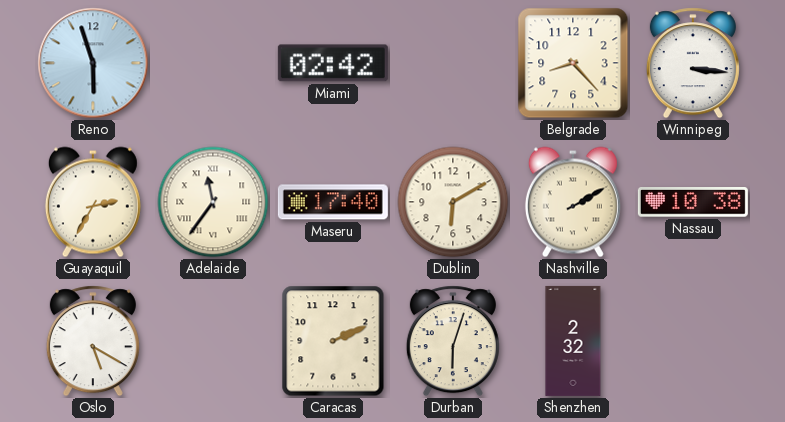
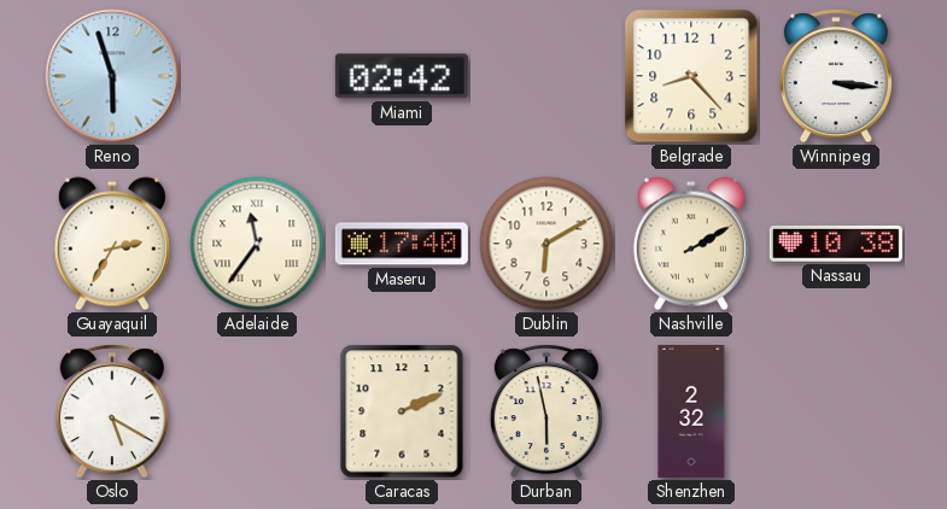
Durban: 6:03 -> 5:58
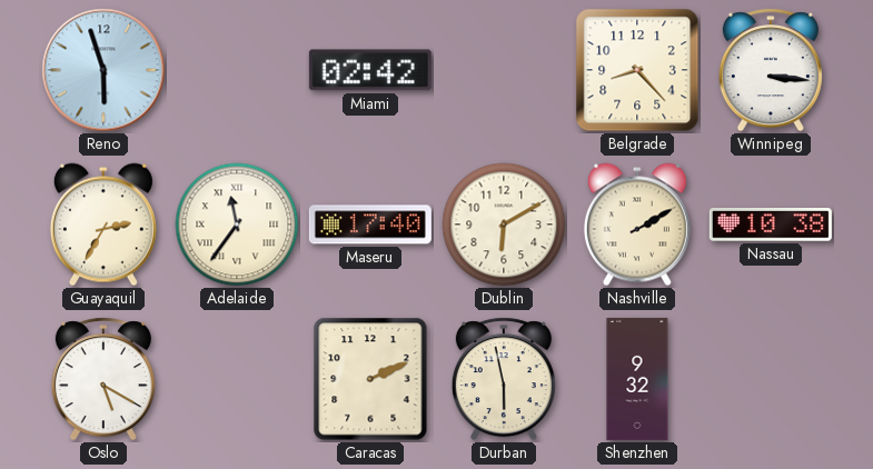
Shenzhen: 2:32 -> 9:32
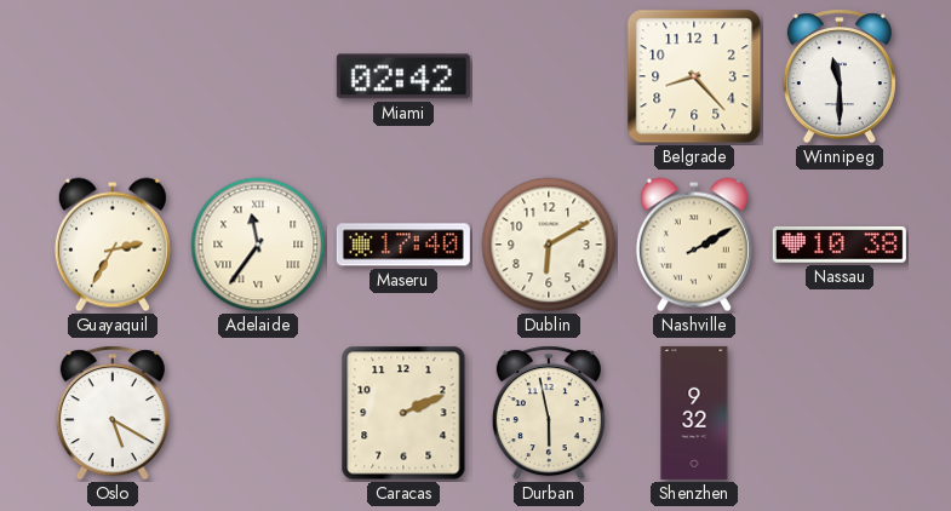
Reno: 5:57 -> none
Winnipeg: 3:16 -> 11:30
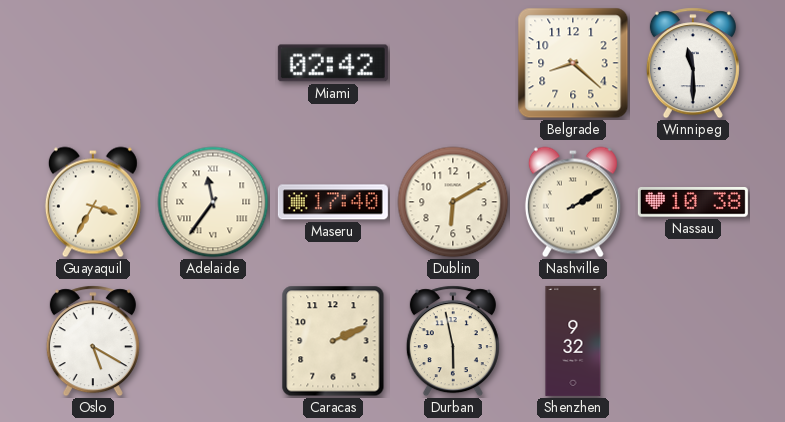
Belgrade: 8:23 -> 8:22
Guayaquil: 2:35 -> 3:35
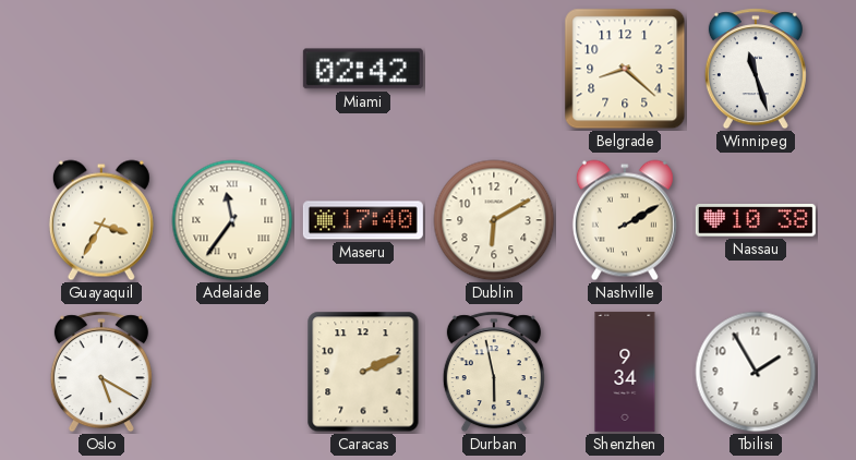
Winnipeg: 11:30 -> 11:27
Shenzhen: 9:32 -> 9:34
Tbilisi: none -> 1:55
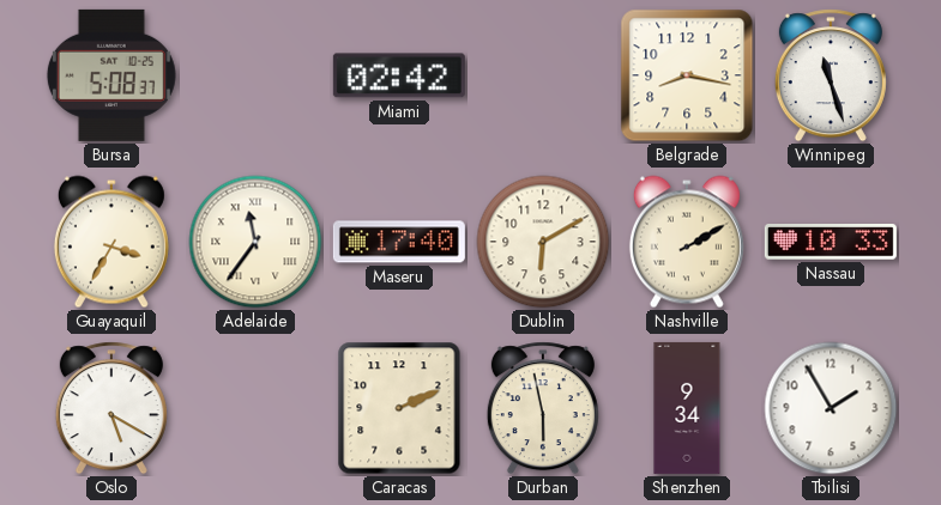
Bursa: none -> 5:08
Belgrade: 8:22 -> 8:17
Nassau: 10:38 -> 10:33
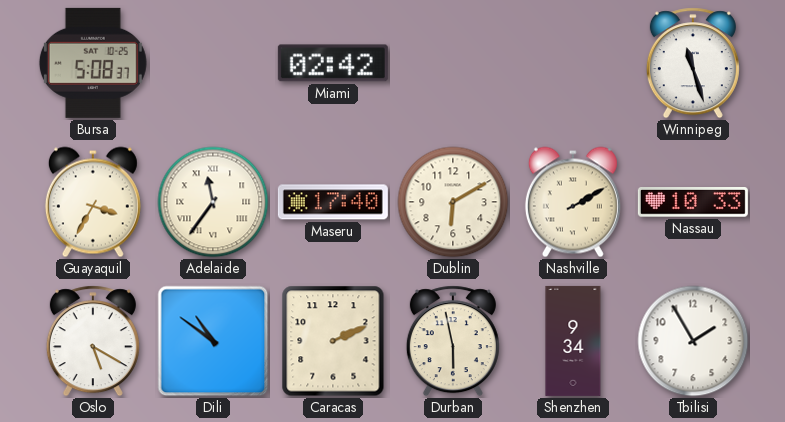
Belgrade: 8:17 -> none
Dili: none -> 10:51
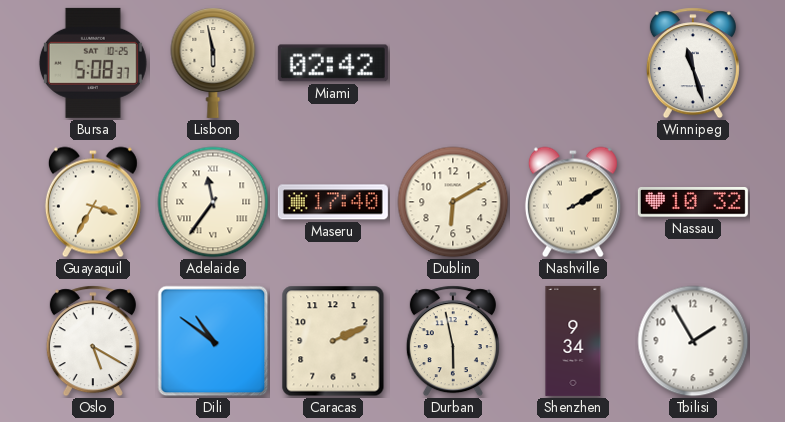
Lisbon: none -> 5:58
Nassau: 10:33 -> 10:32
